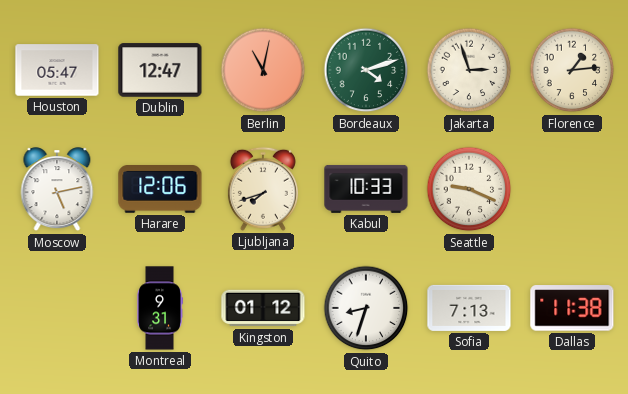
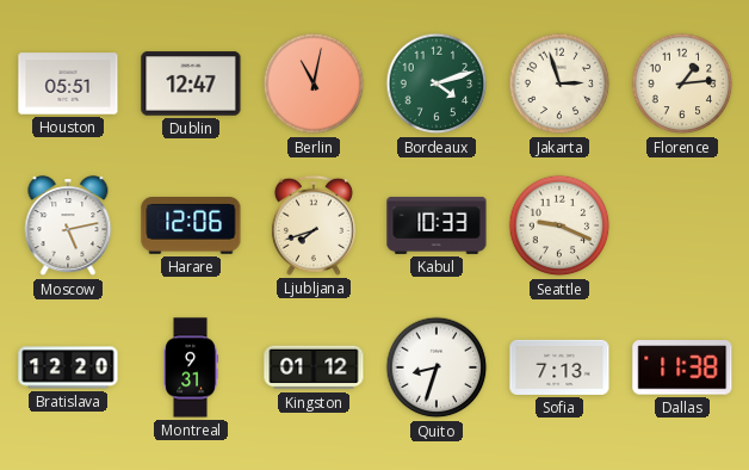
Houston: 05:47 -> 05:51
Bratislava: none -> 12:20
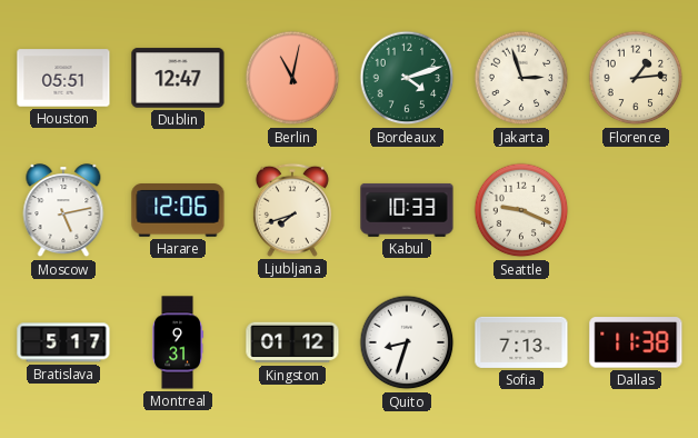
Bratislava: 12:20 -> 5:17
